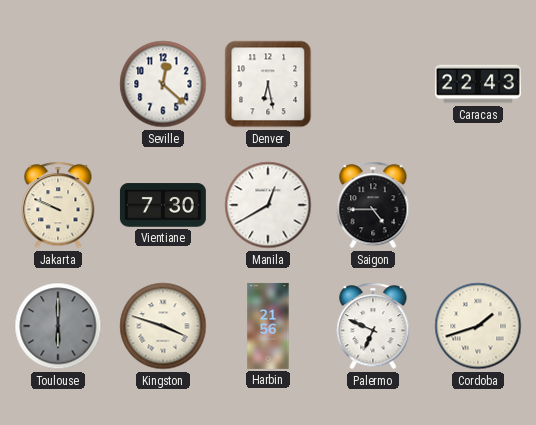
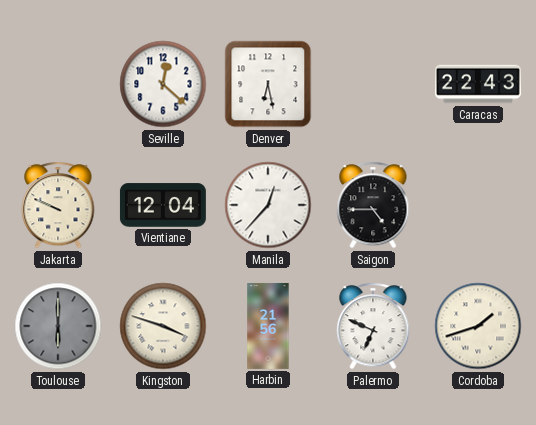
Vientiane: 7:30 -> 12:04
Manila: 12:40 -> 12:37
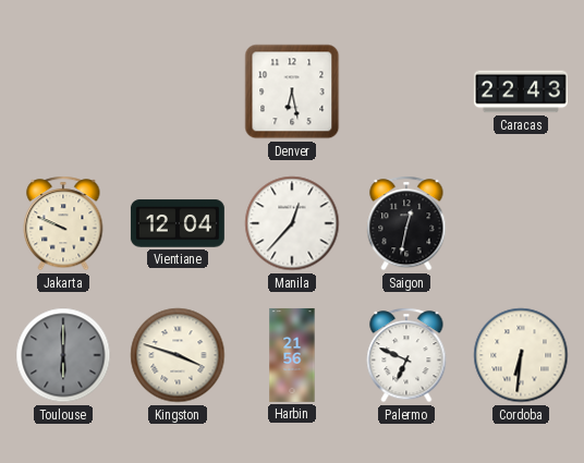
Seville: 12:22 -> none
Saigon: 4:45 -> 12:32
Cordoba: 1:42 -> 6:31
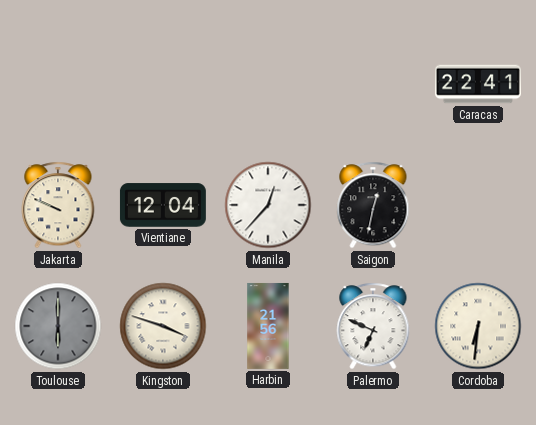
Denver: 6:28 -> none
Caracas: 22:43 -> 22:41
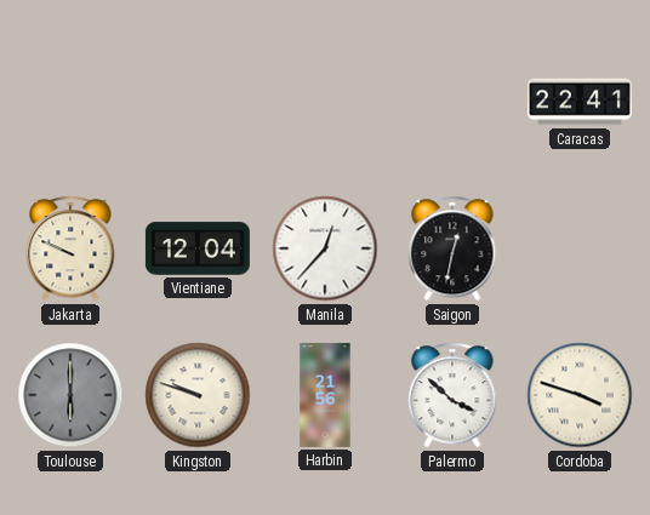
Kingston: 3:48 -> 9:48
Palermo: 6:49 -> 3:52
Cordoba: 6:31 -> 3:48
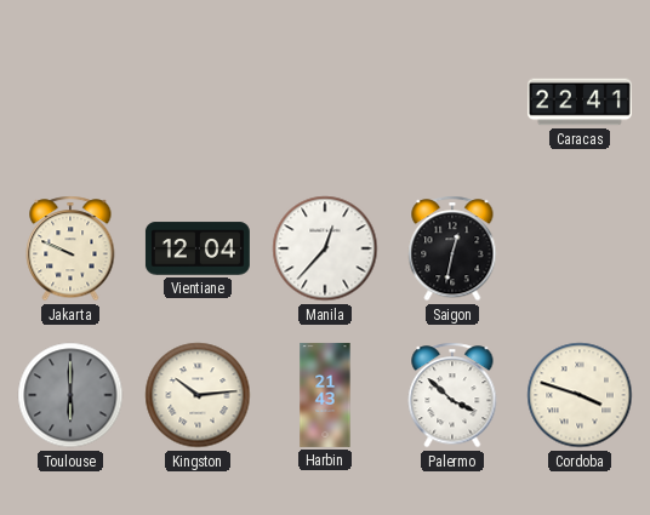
Kingston: 9:48 -> 10:14
Harbin: 21:56 -> 21:43
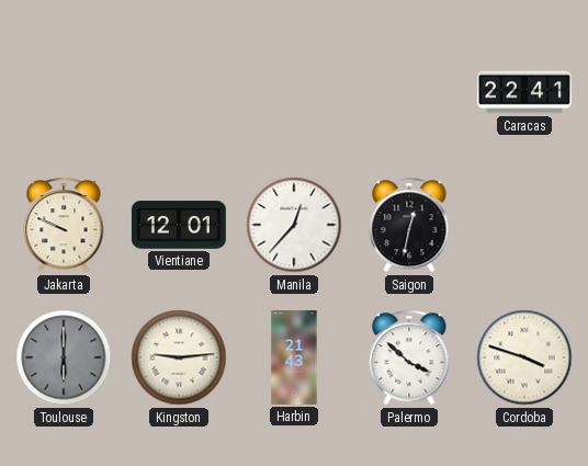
Vientiane: 12:04 -> 12:01
Kingston: 10:14 -> 9:14
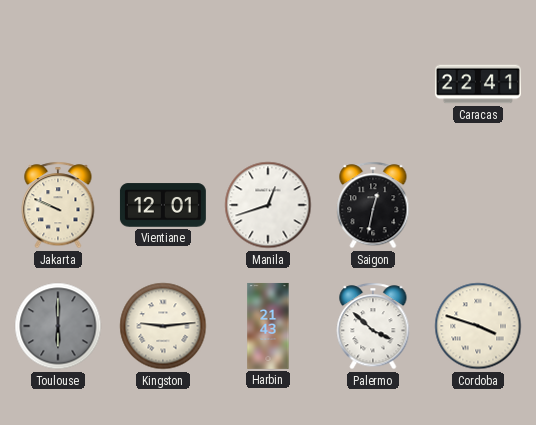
Manila: 12:37 -> 12:42
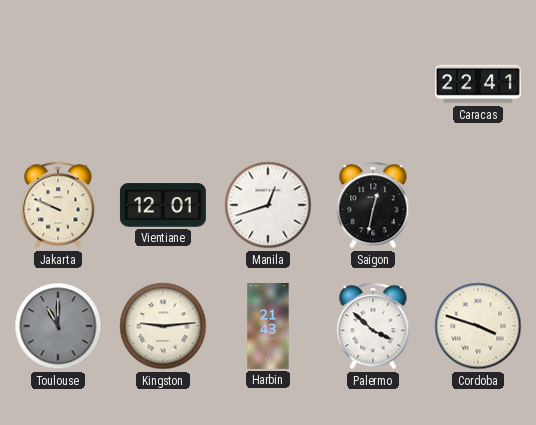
Toulouse: 6:00 -> 11:00
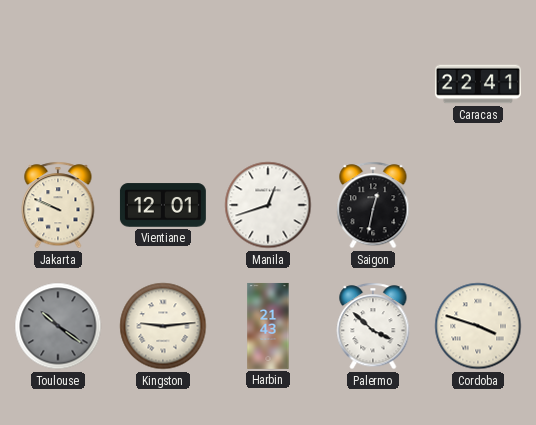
Toulouse: 11:00 -> 10:21
